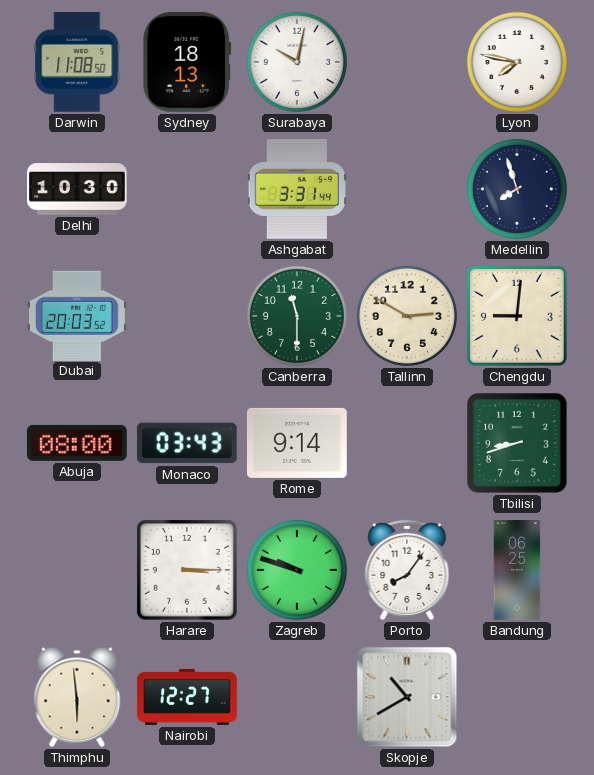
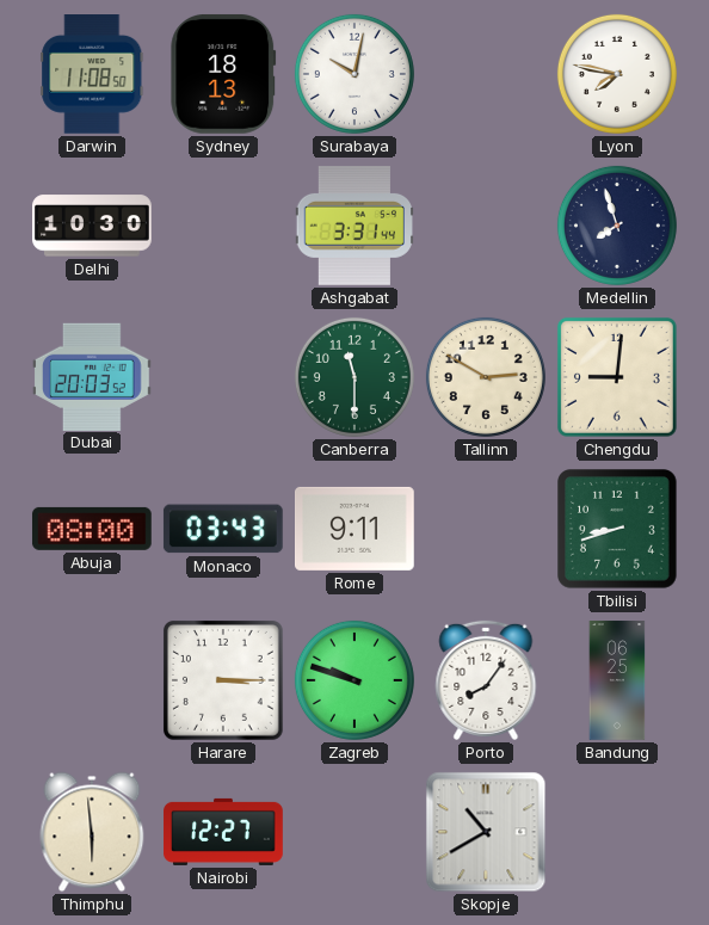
Rome: 9:14 -> 9:11
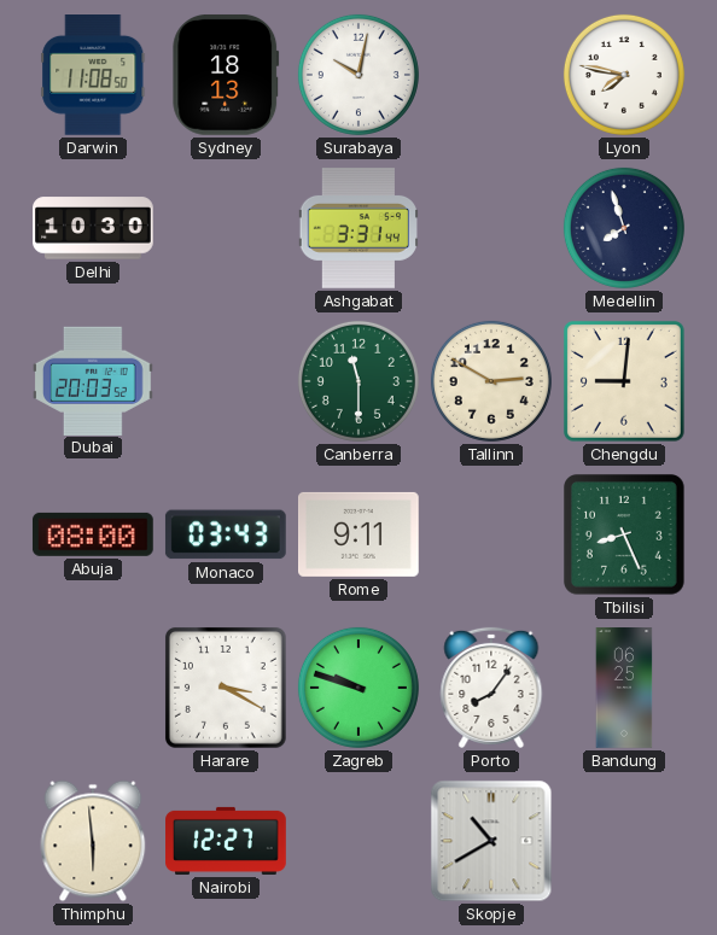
Tbilisi: 8:42 -> 8:26
Harare: 3:15 -> 3:20
